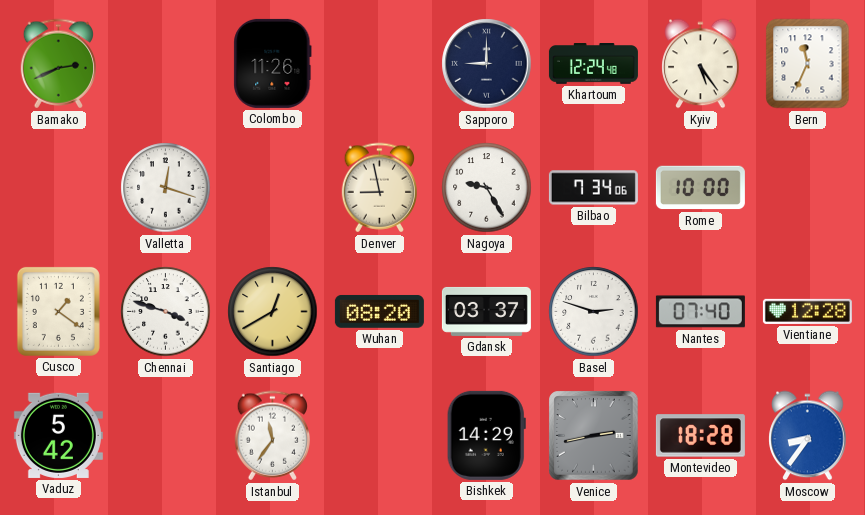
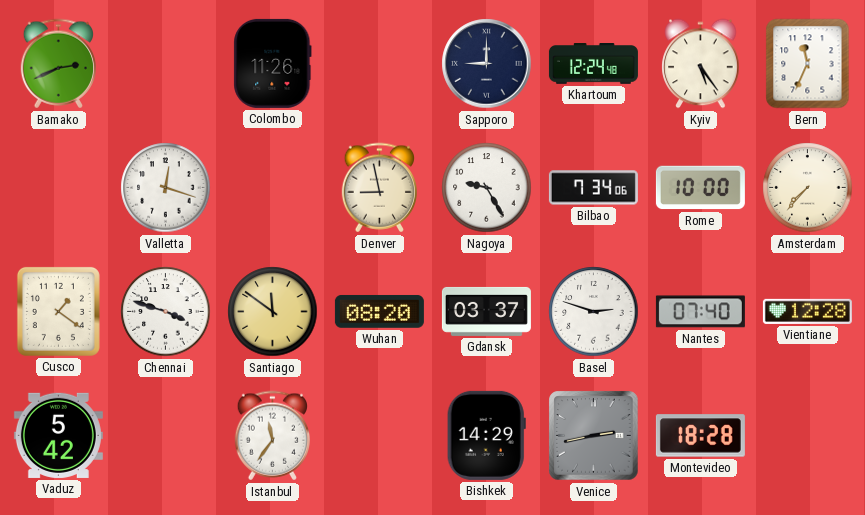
Amsterdam: none -> 7:37
Santiago: 12:40 -> 11:51
Moscow: 8:36 -> none
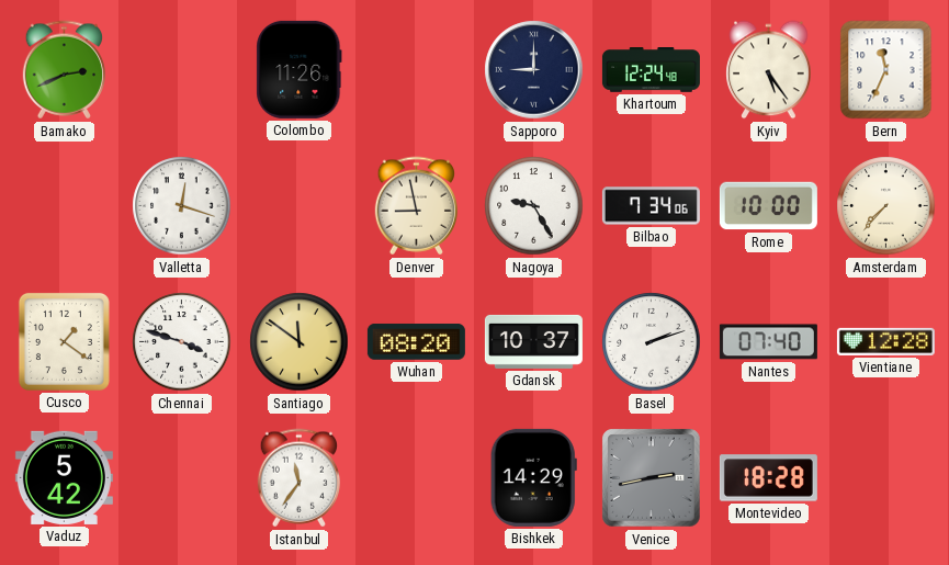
Gdansk: 03:37 -> 10:37
Basel: 2:48 -> 2:12
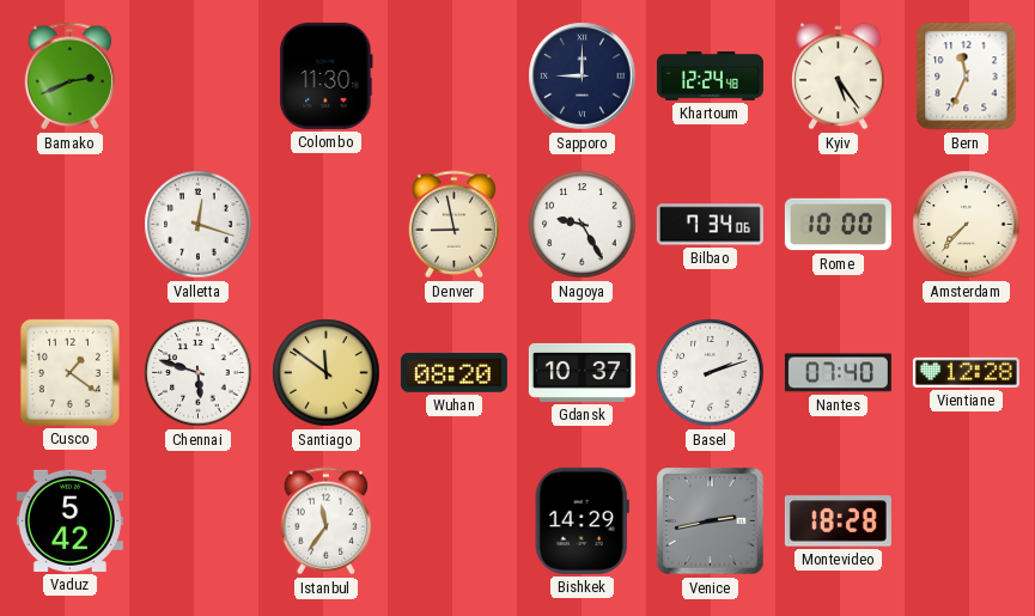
Colombo: 11:26 -> 11:30
Chennai: 3:48 -> 5:48
